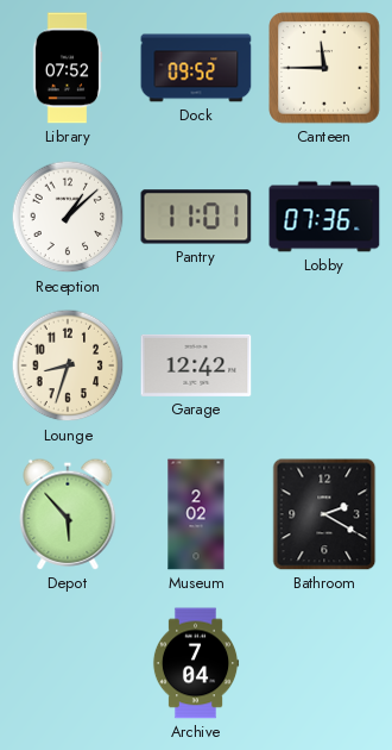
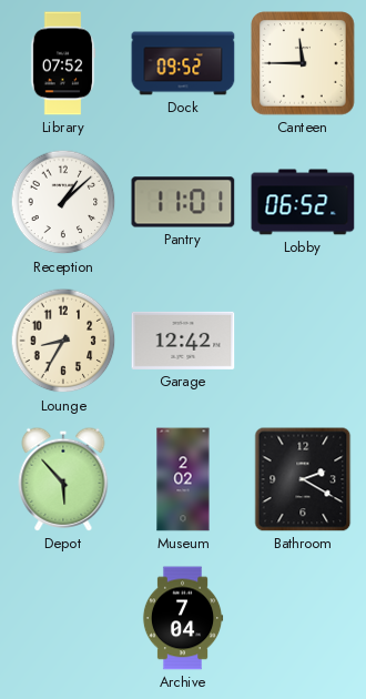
Lobby: 07:36 -> 06:52
Lounge: 8:33 -> 8:35
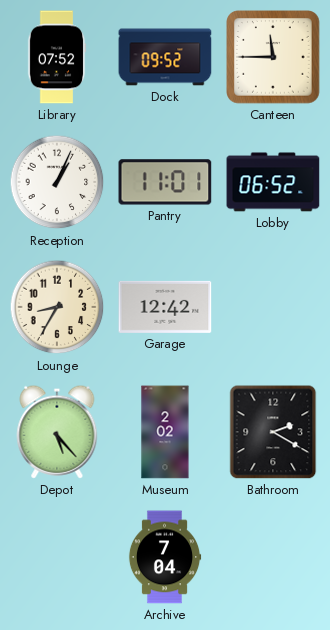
Reception: 1:08 -> 1:04
Depot: 5:53 -> 5:23
